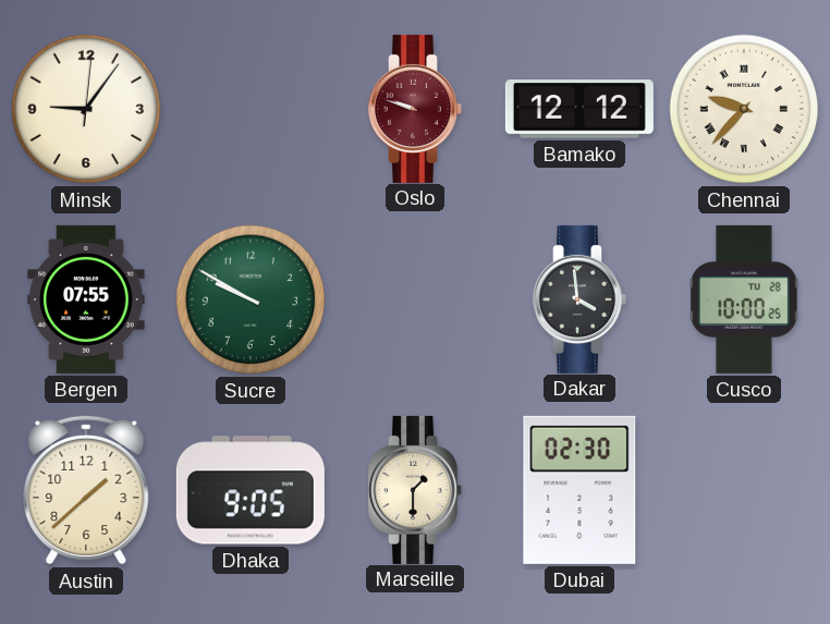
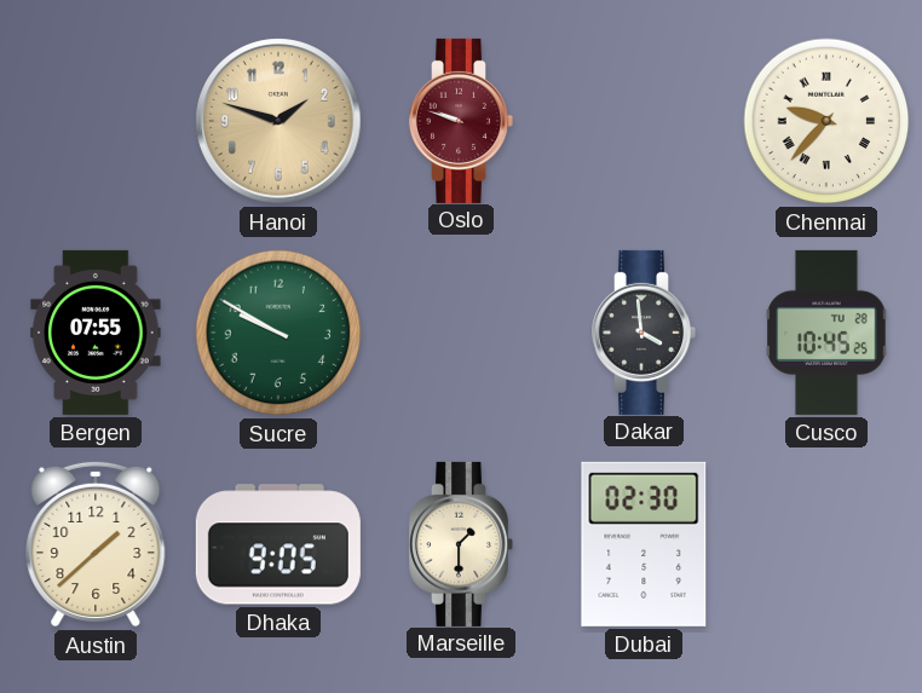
Minsk: 9:06 -> none
Hanoi: none -> 1:48
Bamako: 12:12 -> none
Cusco: 10:00 -> 10:45
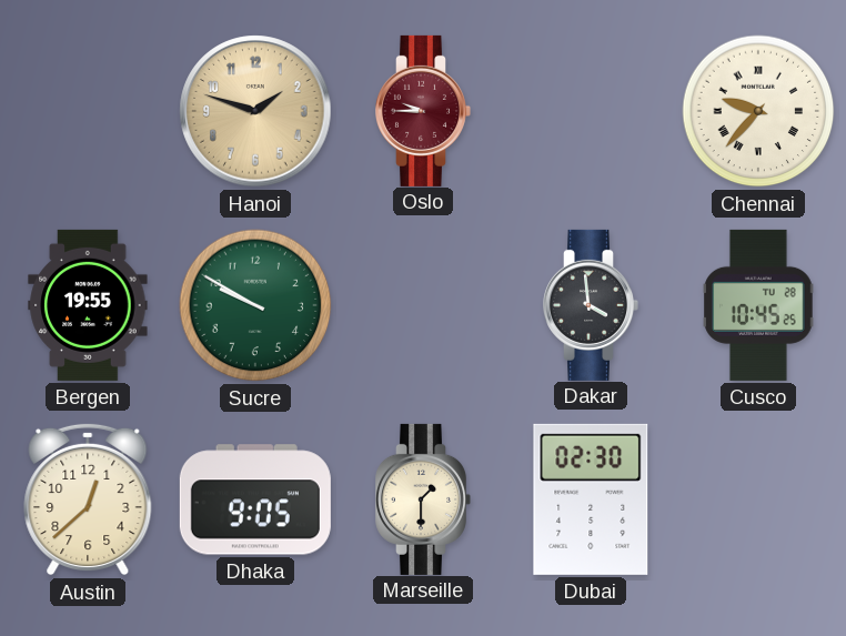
Oslo: 9:48 -> 9:45
Bergen: 07:55 -> 19:55
Austin: 1:38 -> 12:38
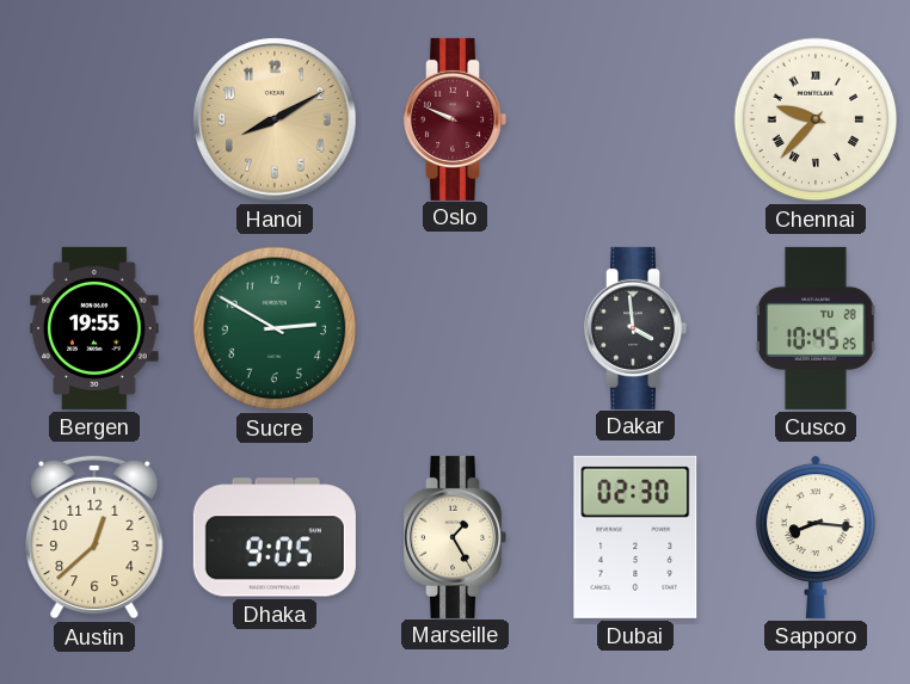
Hanoi: 1:48 -> 8:10
Oslo: 9:45 -> 9:49
Sucre: 9:50 -> 2:50
Marseille: 1:30 -> 1:25
Sapporo: none -> 8:16
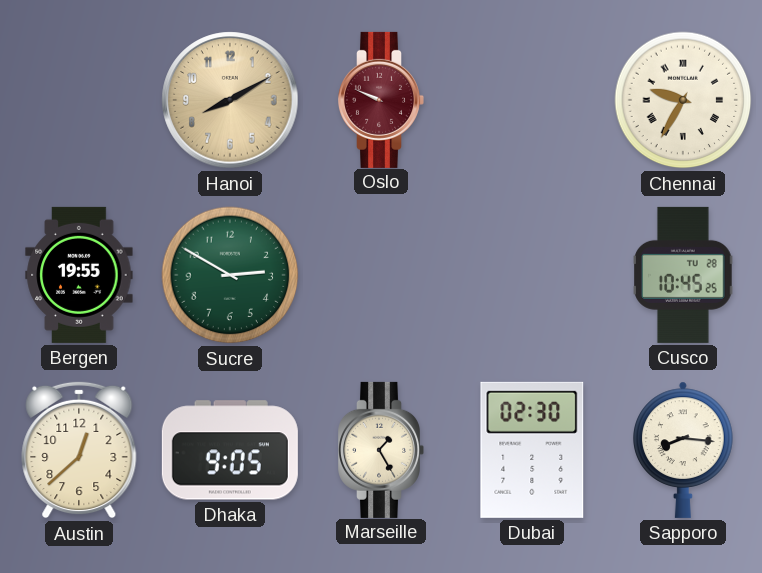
Chennai: 9:37 -> 9:35
Dakar: 3:59 -> none
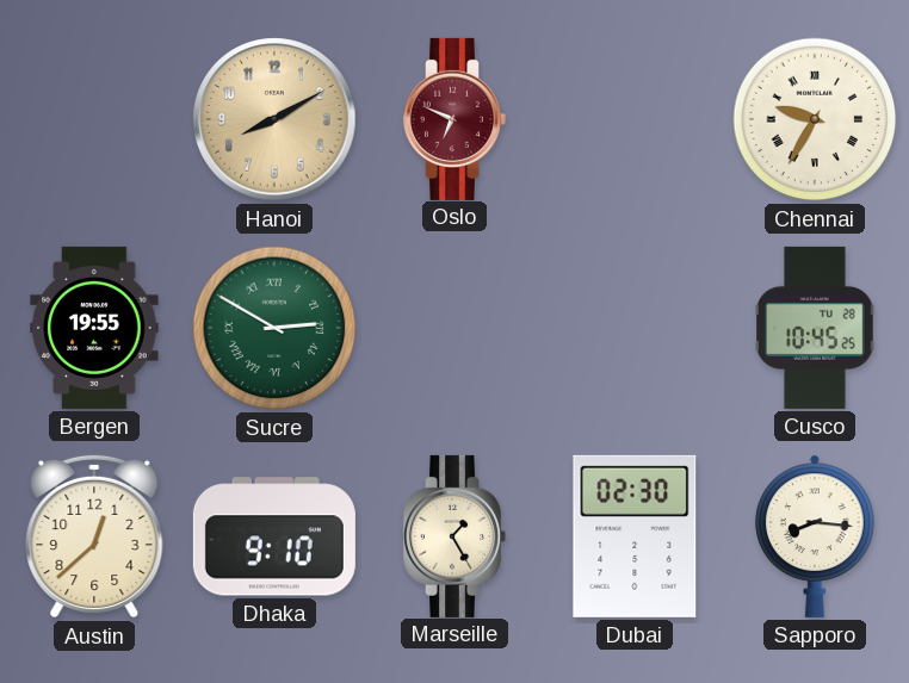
Oslo: 9:49 -> 6:49
Sucre numerals: Arabic -> Roman
Dhaka: 9:05 -> 9:10
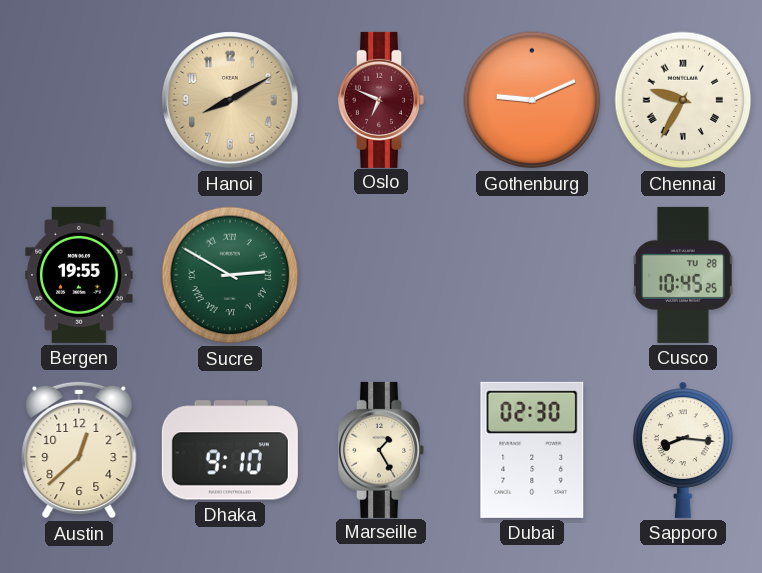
Gothenburg: none -> 9:11
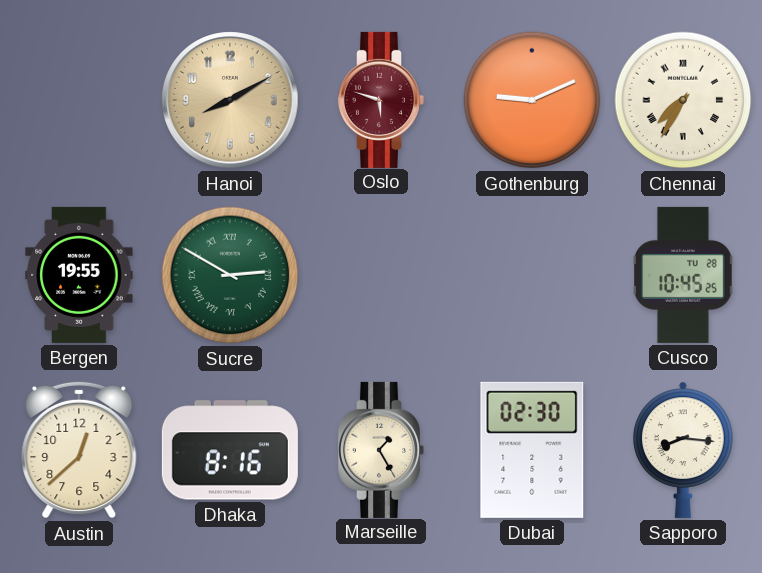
Oslo: 6:49 -> 5:48
Chennai: 9:35 -> 7:35
Dhaka: 9:10 -> 8:16
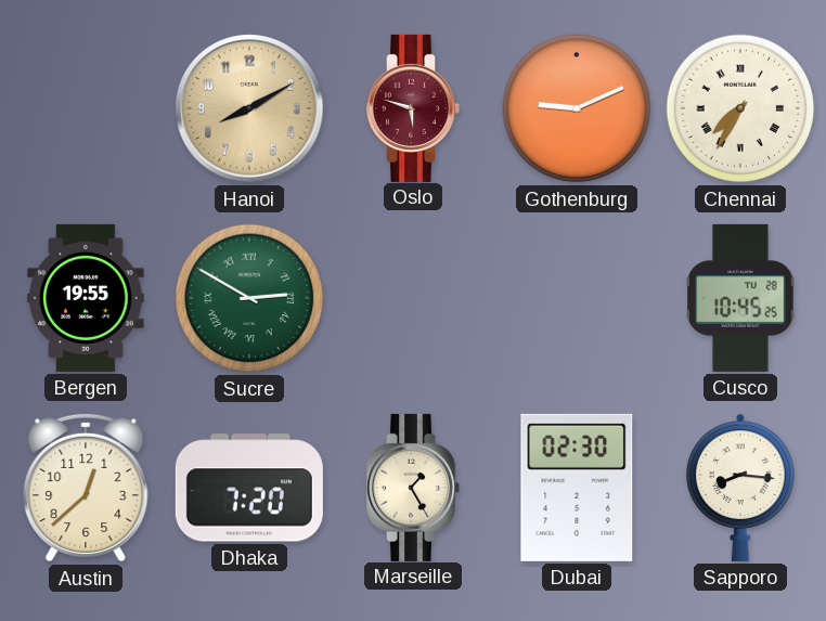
Dhaka: 8:16 -> 7:20
